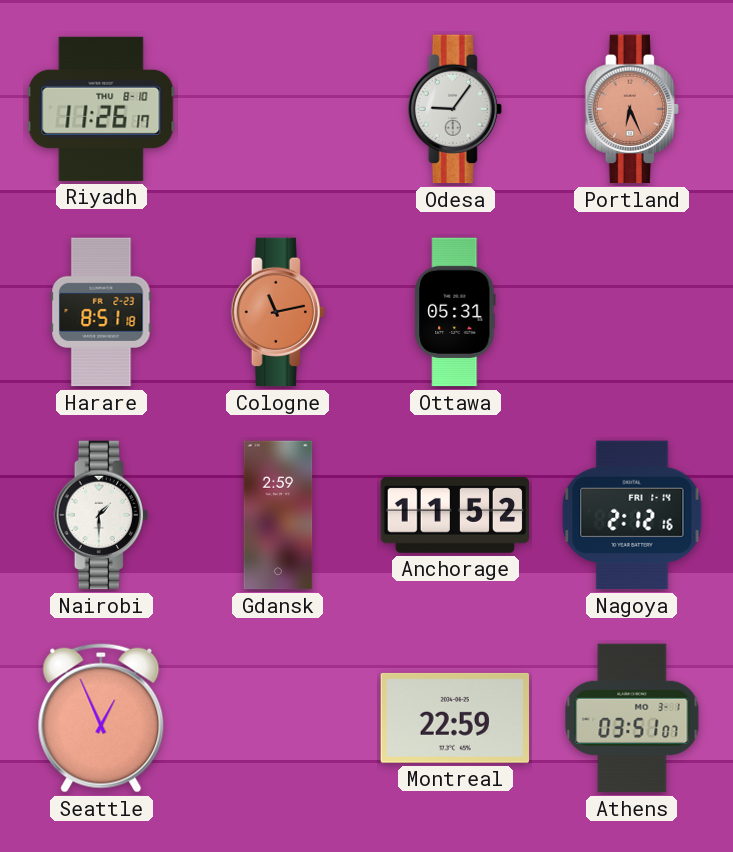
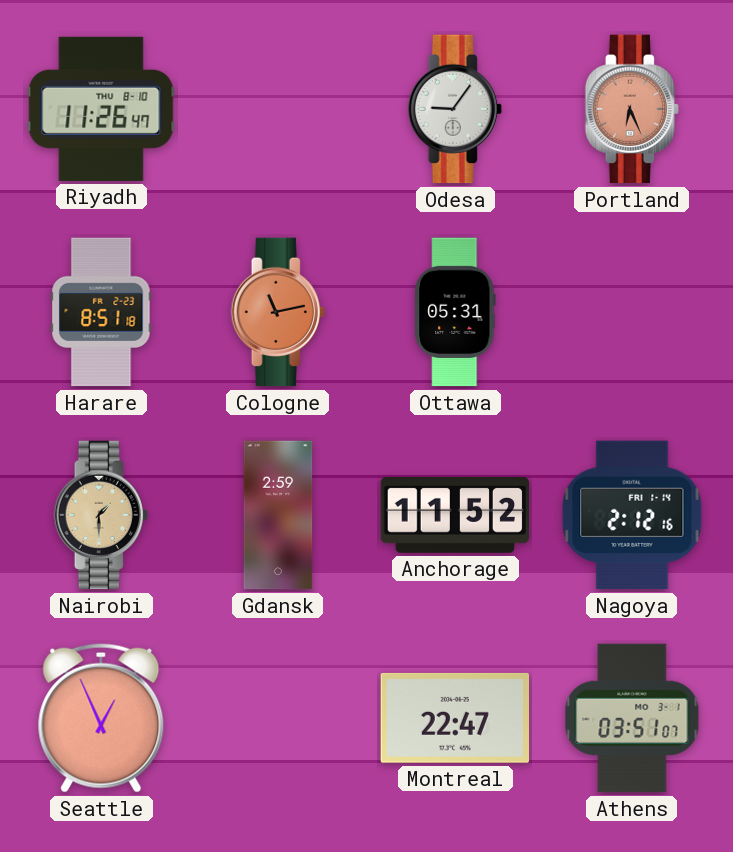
Riyadh: 11:26:17 -> 11:26:47
Nairobi dial: white -> champagne
Montreal: 22:59 -> 22:47
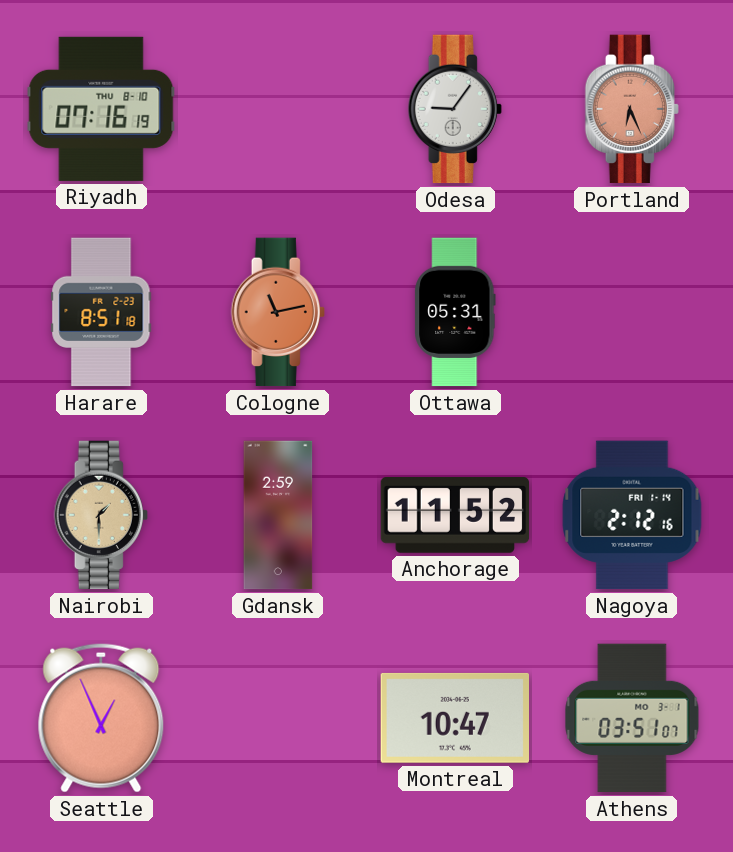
Riyadh: 11:26 -> 07:16
Montreal: 22:47 -> 10:47
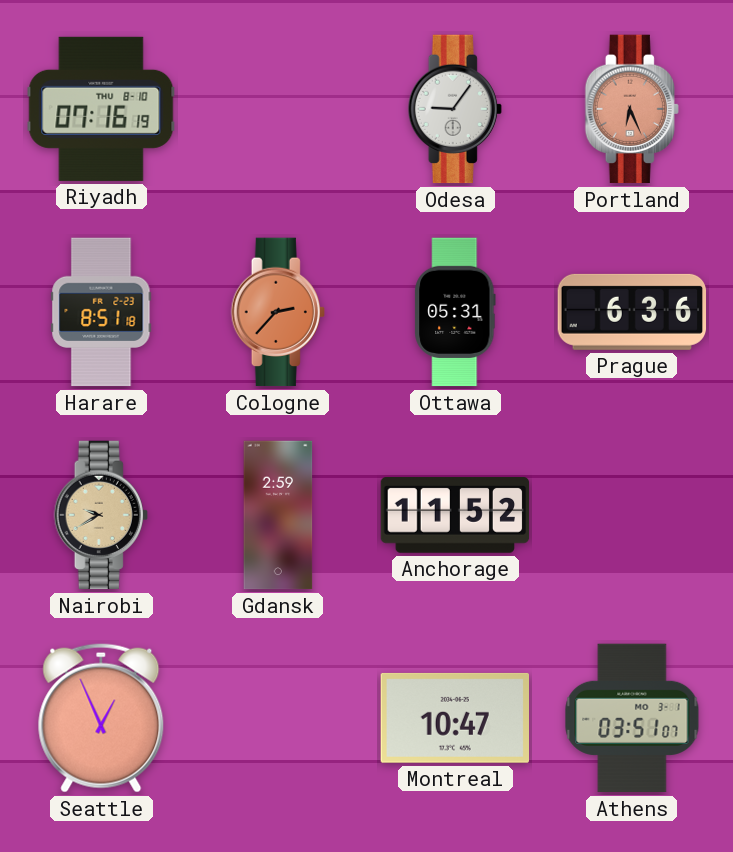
Cologne: 11:13 -> 2:37
Prague: none -> 6:36
Nairobi: 1:30 -> 9:40
Nagoya: 2:12 -> none
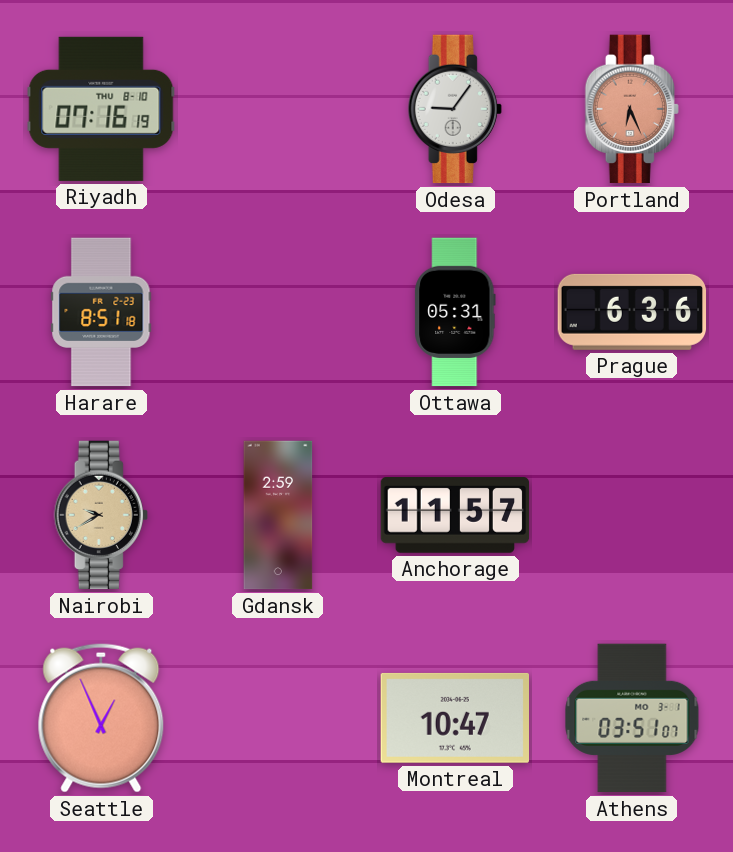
Cologne: 2:37 -> none
Anchorage: 11:52 -> 11:57
